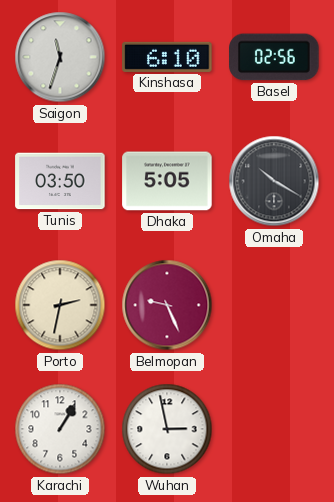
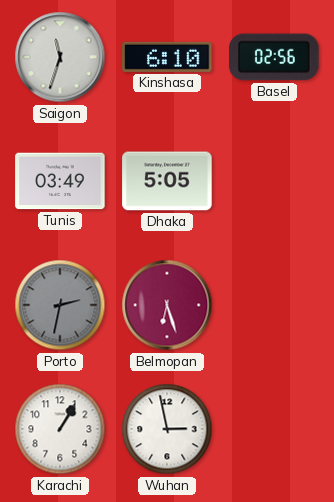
Tunis: 03:50 -> 03:49
Omaha: 10:20 -> none
Porto dial: cream -> grey
Belmopan: 9:26 -> 6:27
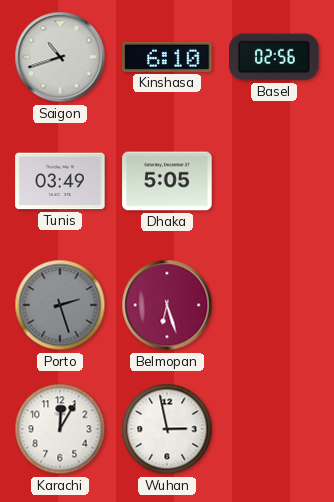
Saigon: 11:33 -> 10:42
Porto: 2:32 -> 2:27
Karachi: 1:05 -> 12:05
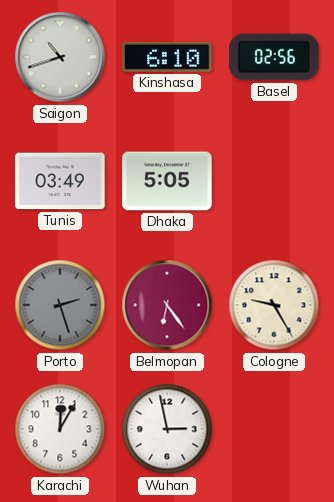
Belmopan: 6:27 -> 6:24
Cologne: none -> 9:25
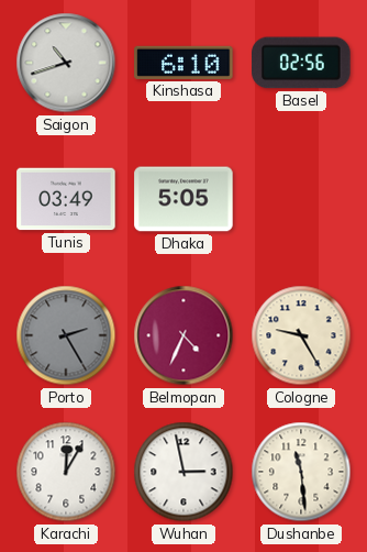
Porto: 2:27 -> 2:25
Belmopan: 6:24 -> 4:34
Dushanbe: none -> 11:29
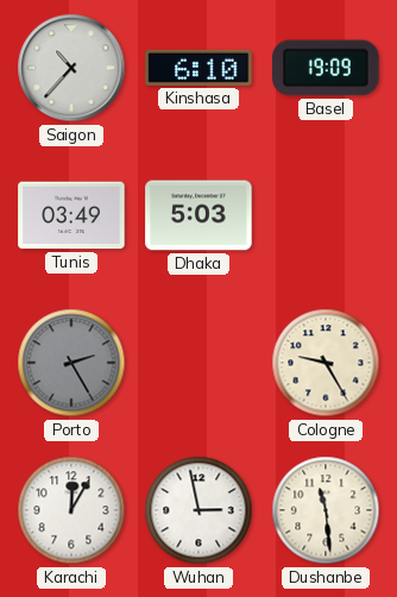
Saigon: 10:42 -> 10:37
Basel: 02:56 -> 19:09
Dhaka: 5:05 -> 5:03
Belmopan: 4:34 -> none
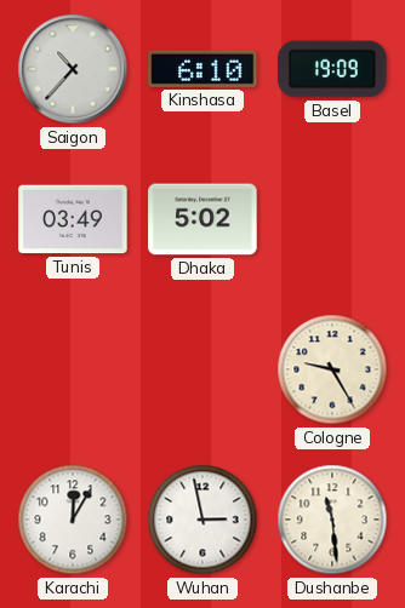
Dhaka: 5:03 -> 5:02
Porto: 2:25 -> none
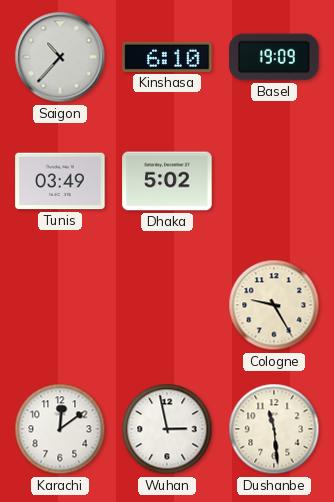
Karachi: 12:05 -> 12:09
